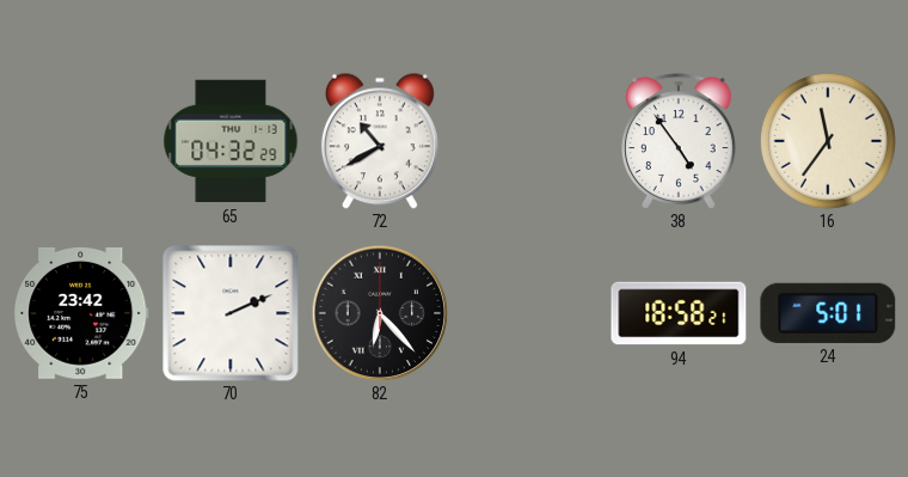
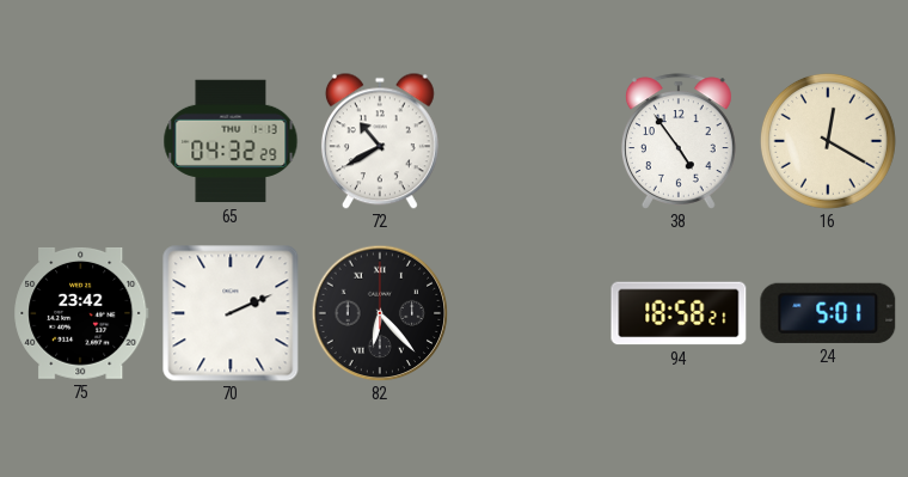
16: 11:36 -> 12:20
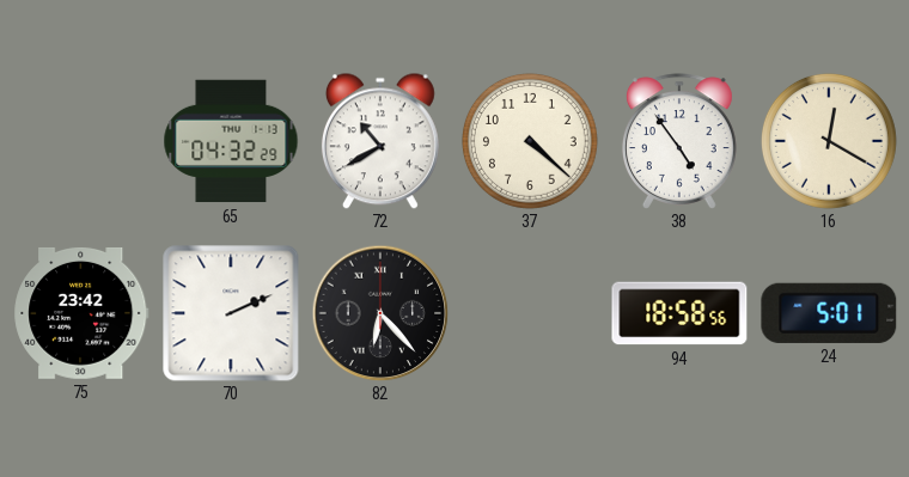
37: none -> 4:22
94: 18:58:21 -> 18:58:56
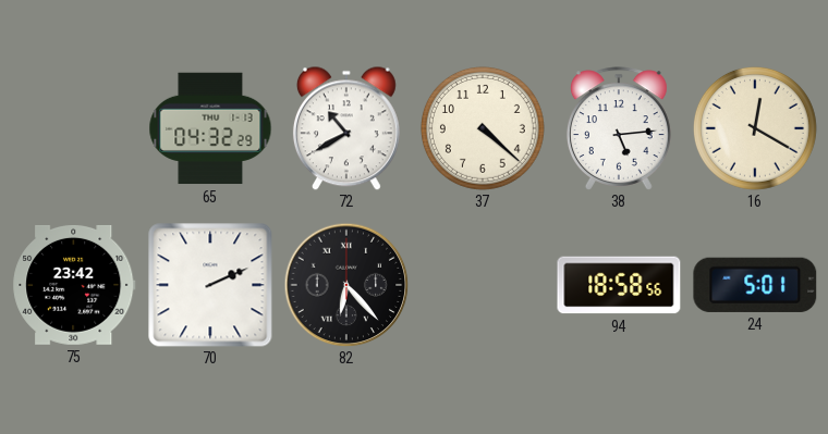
38: 4:54 -> 5:14
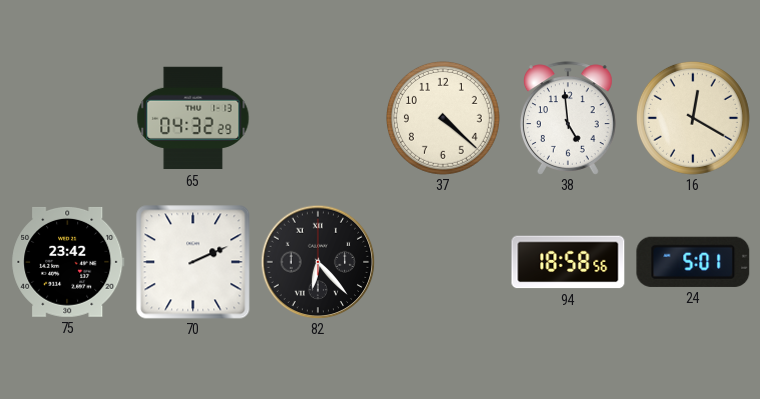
72: 10:40 -> none
38: 5:14 -> 4:59
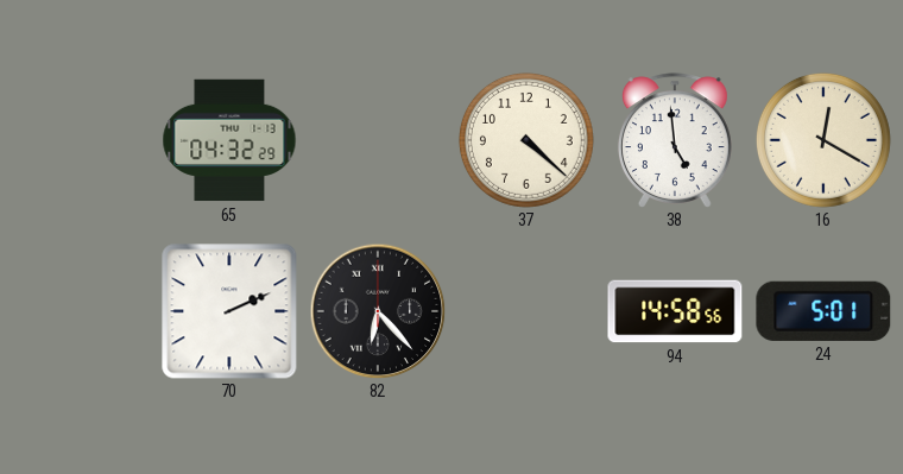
75: 23:42 -> none
94: 18:58 -> 14:58
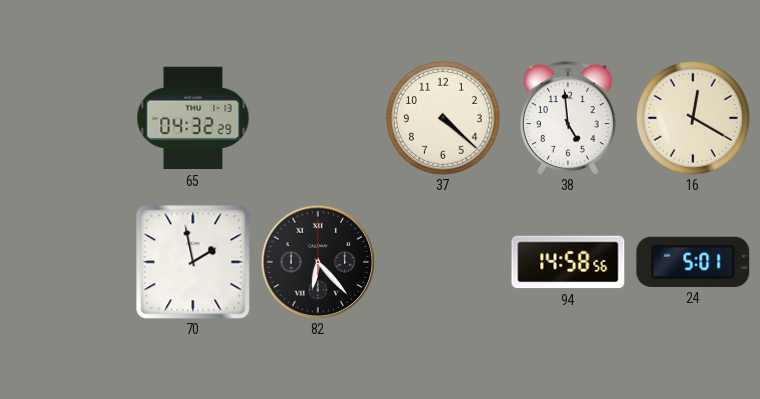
70: 2:11 -> 1:58
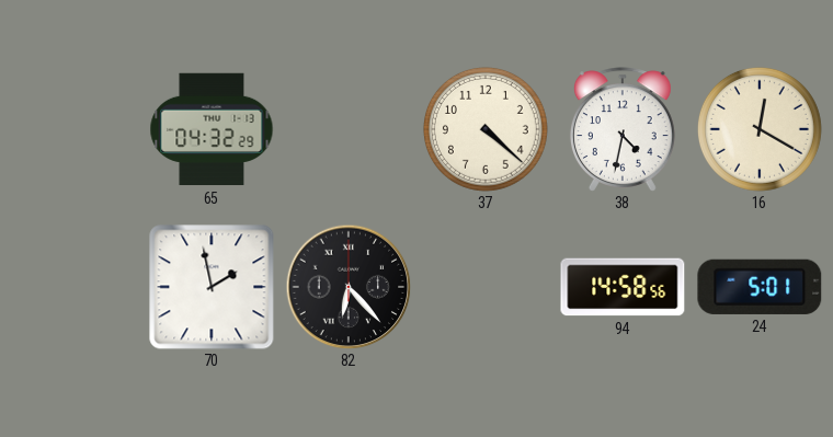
38: 4:59 -> 4:32
